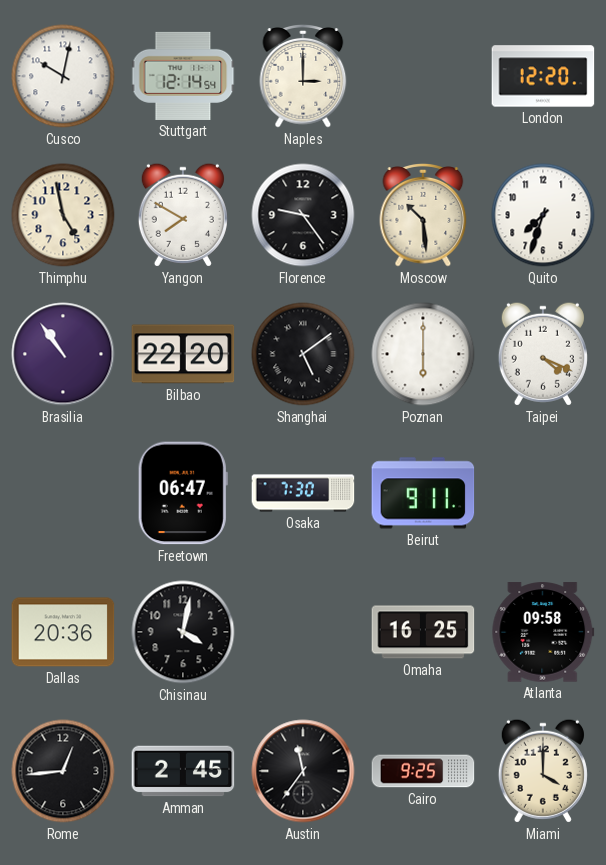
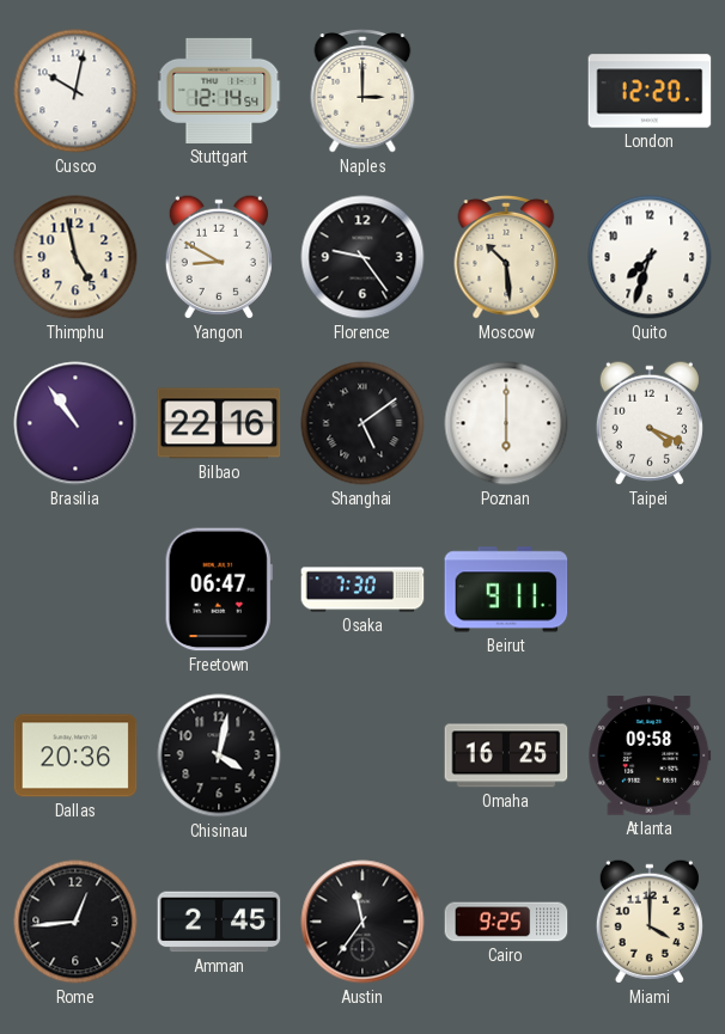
Yangon: 7:50 -> 8:50
Bilbao: 22:20 -> 22:16
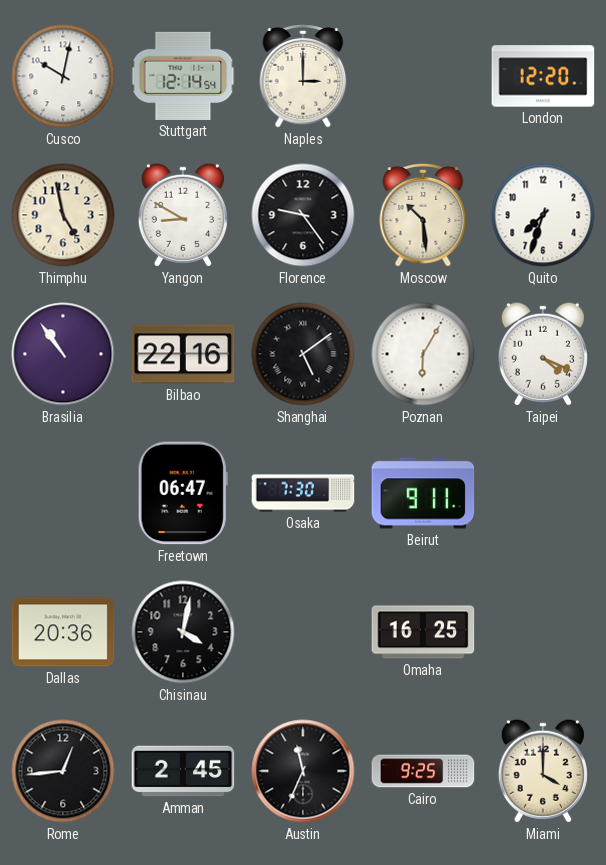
Poznan: 6:00 -> 6:05
Atlanta: 09:58 -> none
Austin: 11:36 -> 11:34
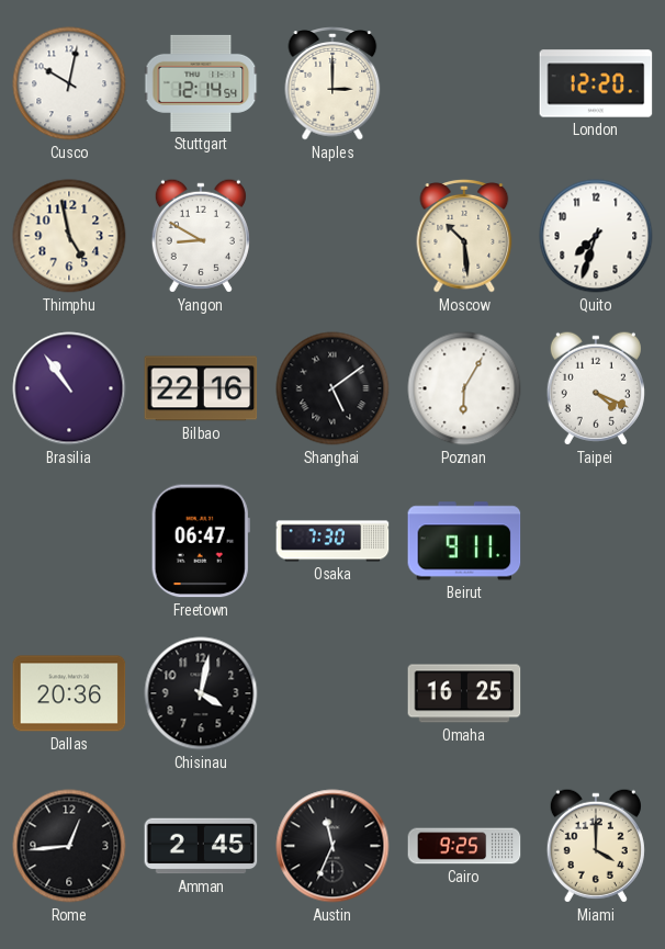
Florence: 9:24 -> none
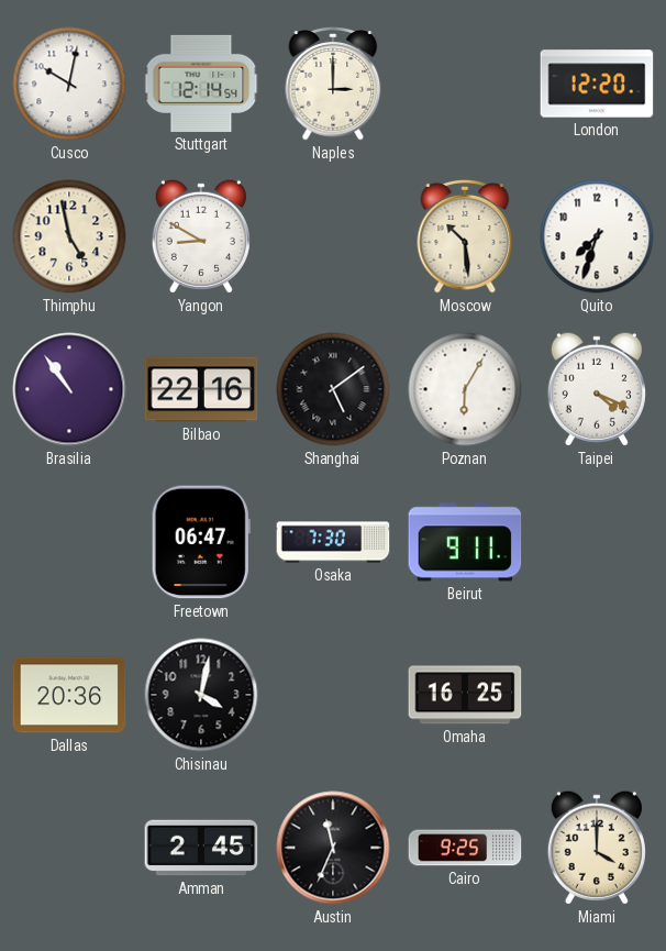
Rome: 12:44 -> none
